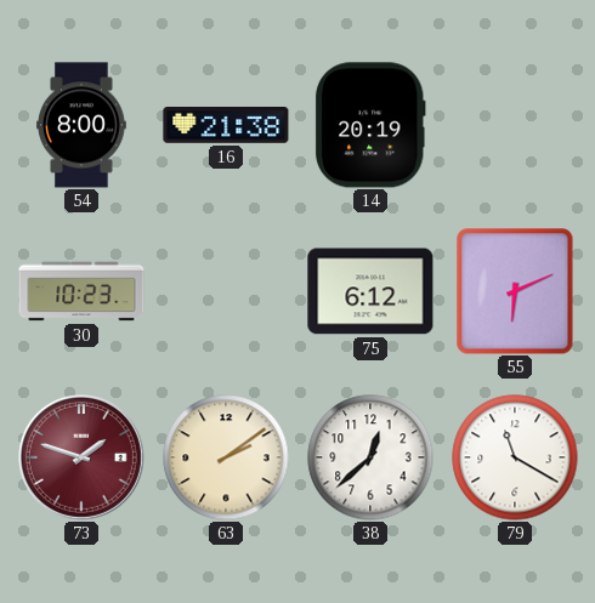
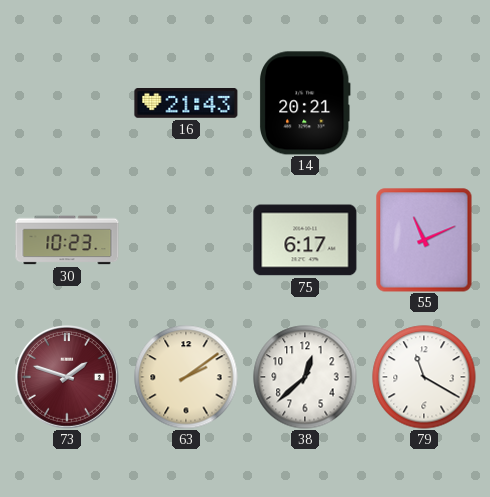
54: 8:00 -> none
16: 21:38 -> 21:43
14: 20:19 -> 20:21
75: 6:12 -> 6:17
55: 6:11 -> 11:11
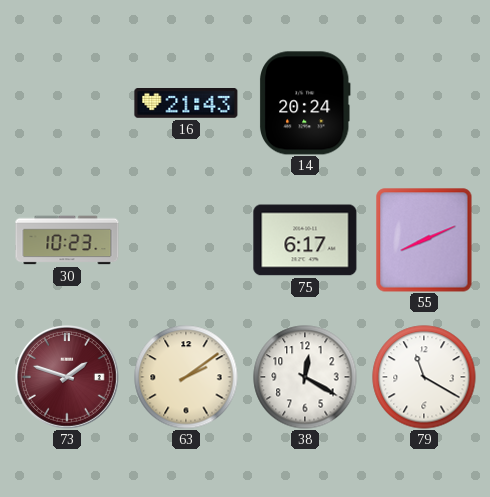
14: 20:21 -> 20:24
55: 11:11 -> 8:11
38: 12:38 -> 12:20
